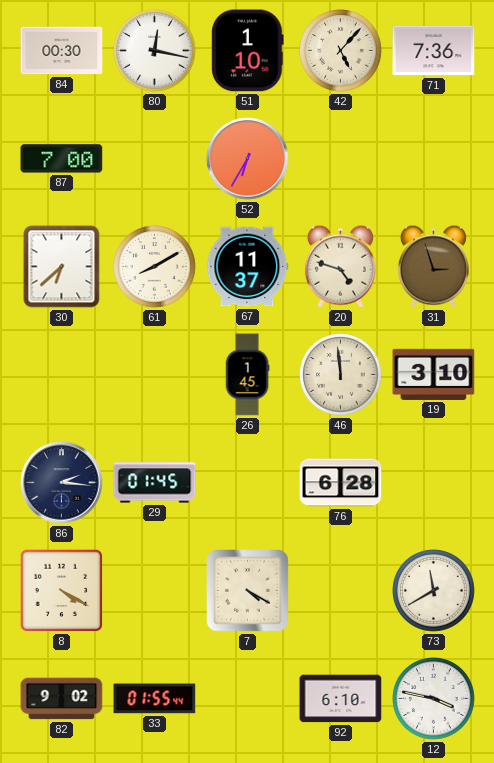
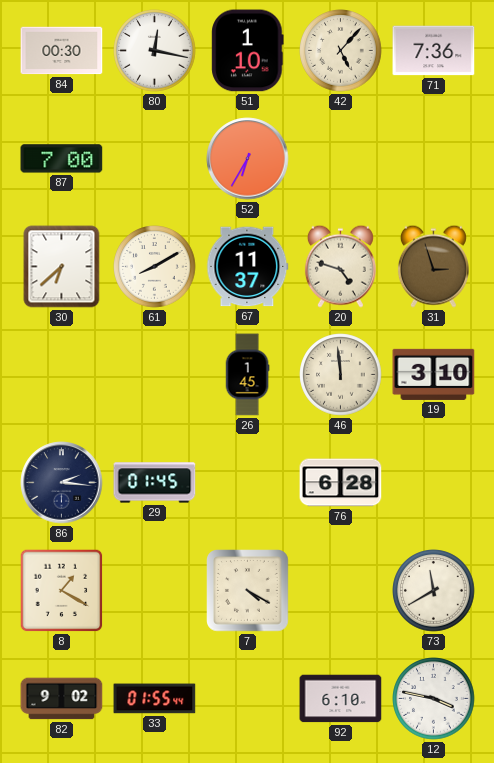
8: 4:20 -> 1:20
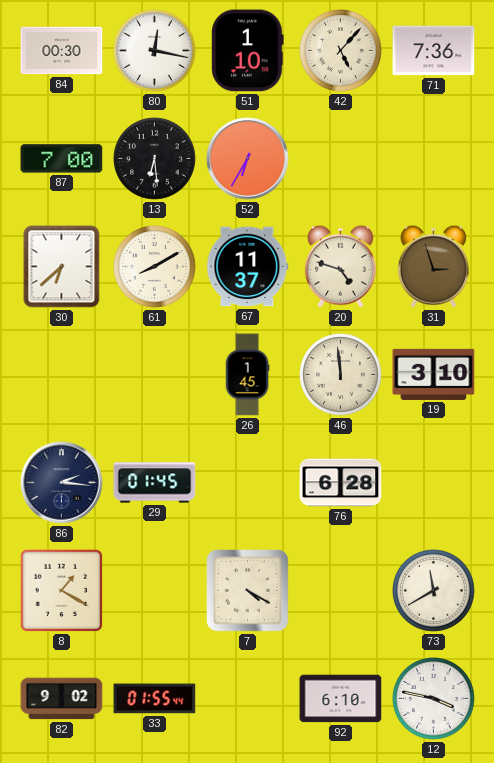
13: none -> 6:29
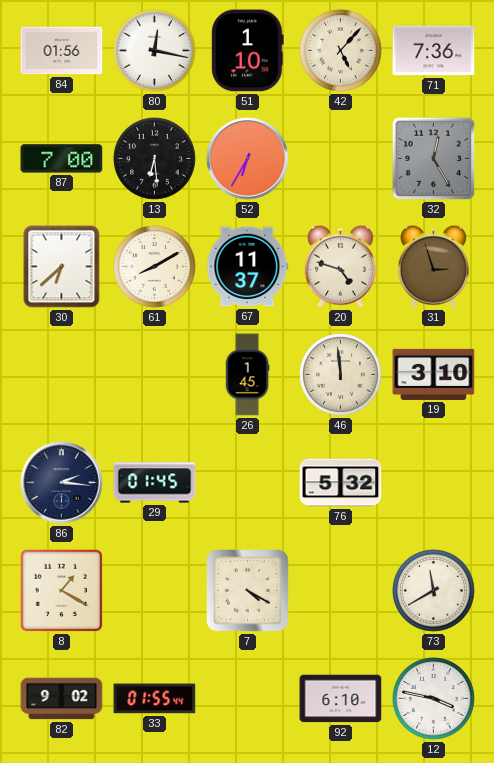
84: 00:30 -> 01:56
32: none -> 12:25
76: 6:28 -> 5:32
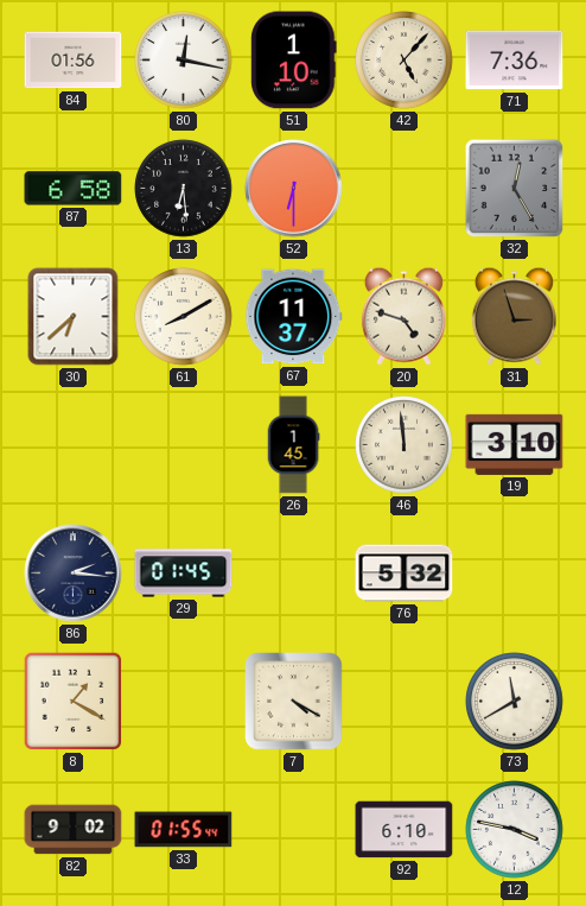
87: 7:00 -> 6:58
52: 6:35 -> 6:30
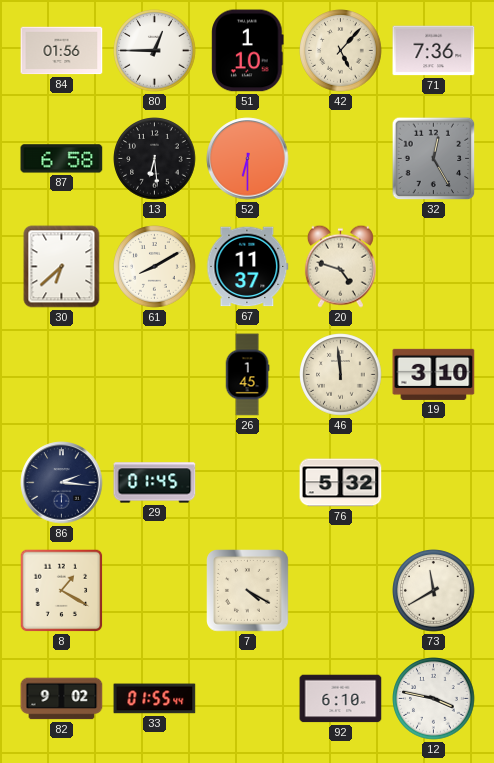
80: 12:17 -> 12:45
31: 2:57 -> none
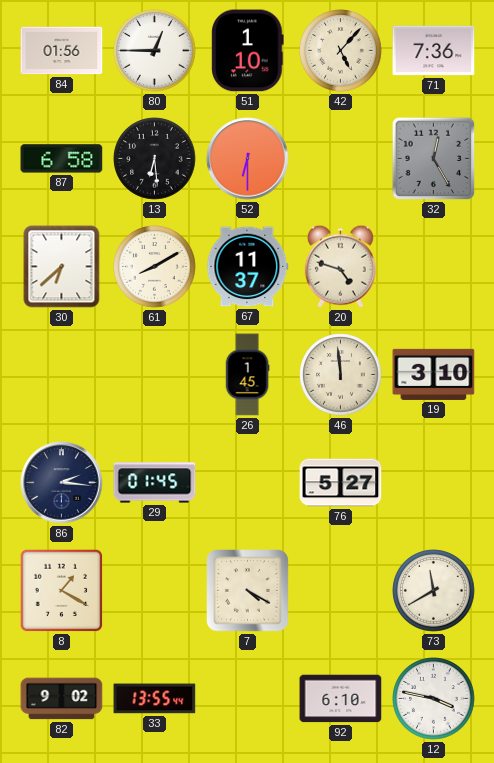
76: 5:32 -> 5:27
33: 01:55 -> 13:55
